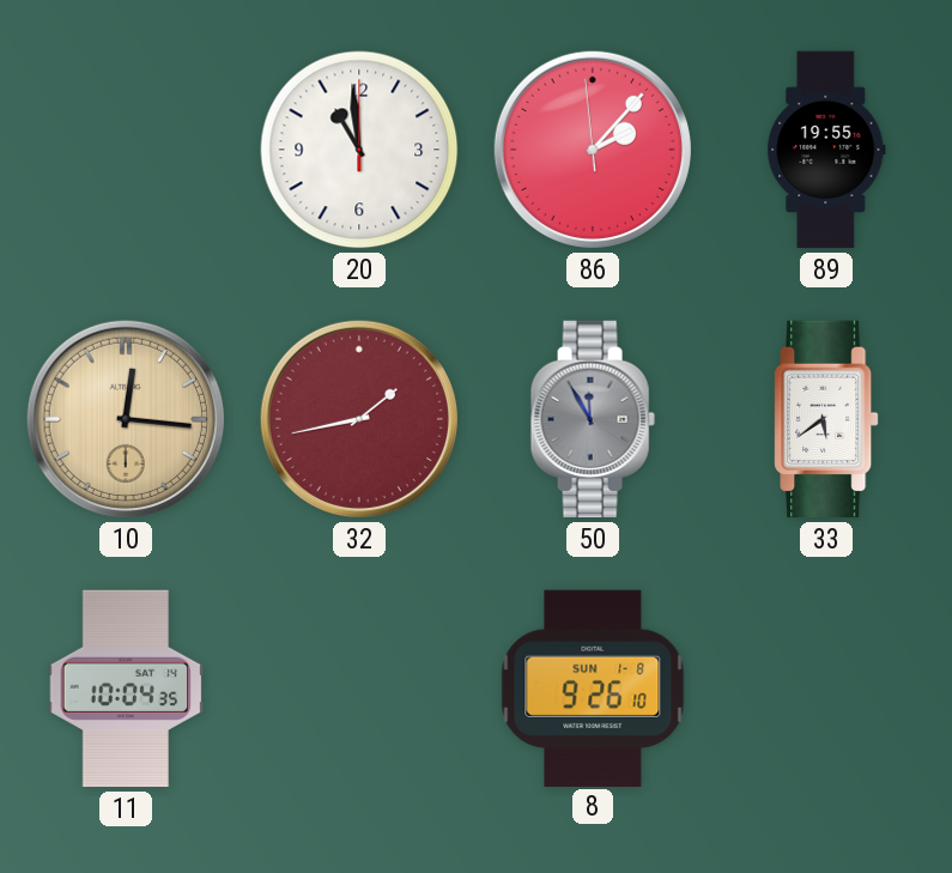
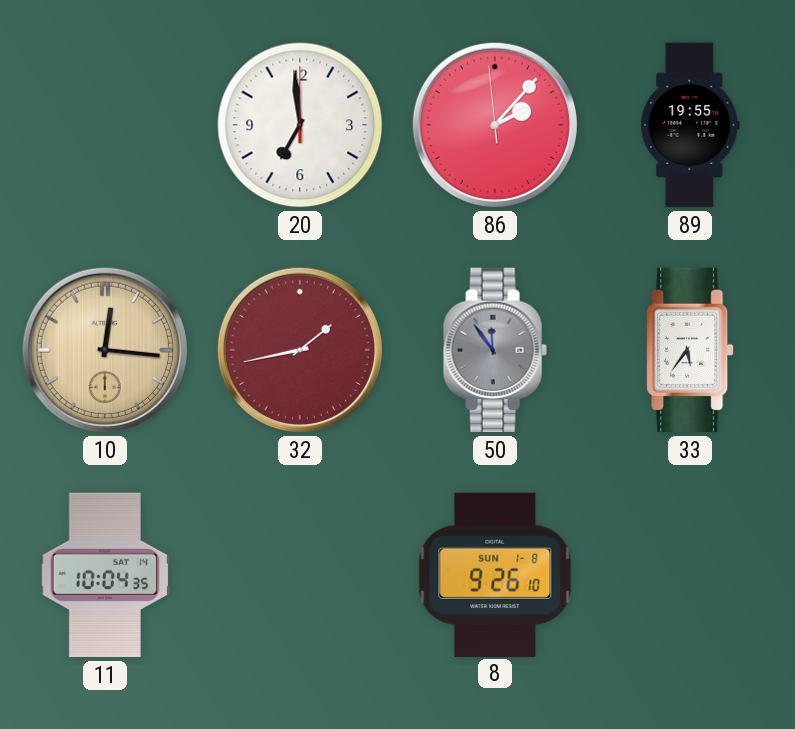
20: 10:59 -> 6:59
50: 11:55 -> 11:54
33: 5:39 -> 5:36
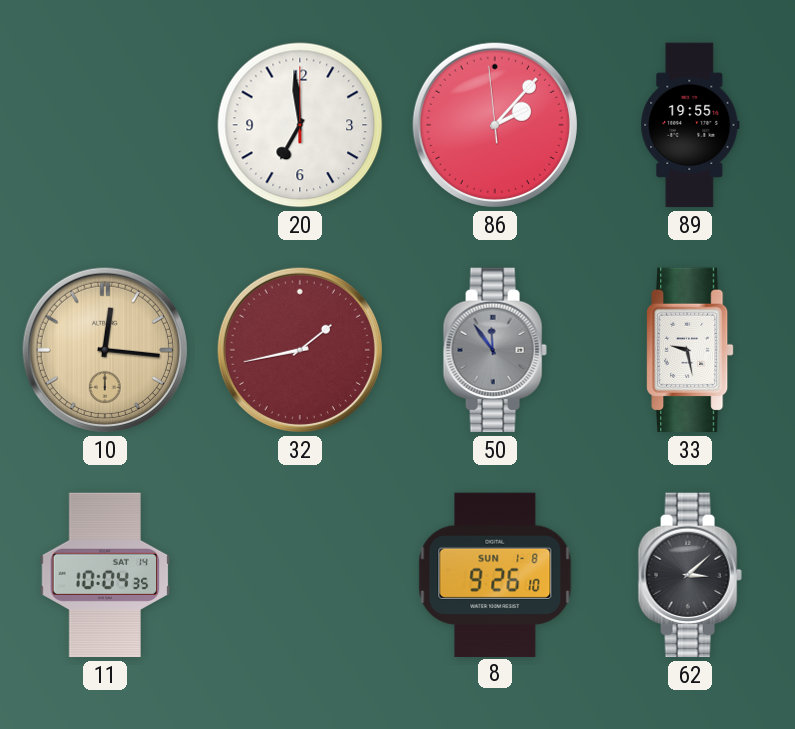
33: 5:36 -> 9:28
62: none -> 3:08
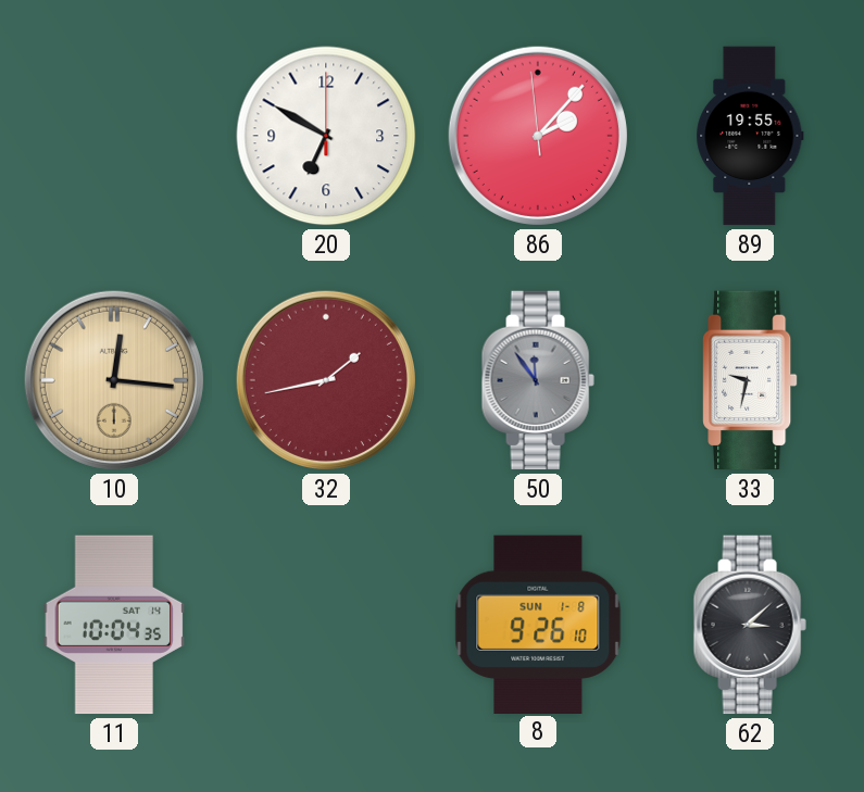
20: 6:59 -> 6:50
33: 9:28 -> 9:32
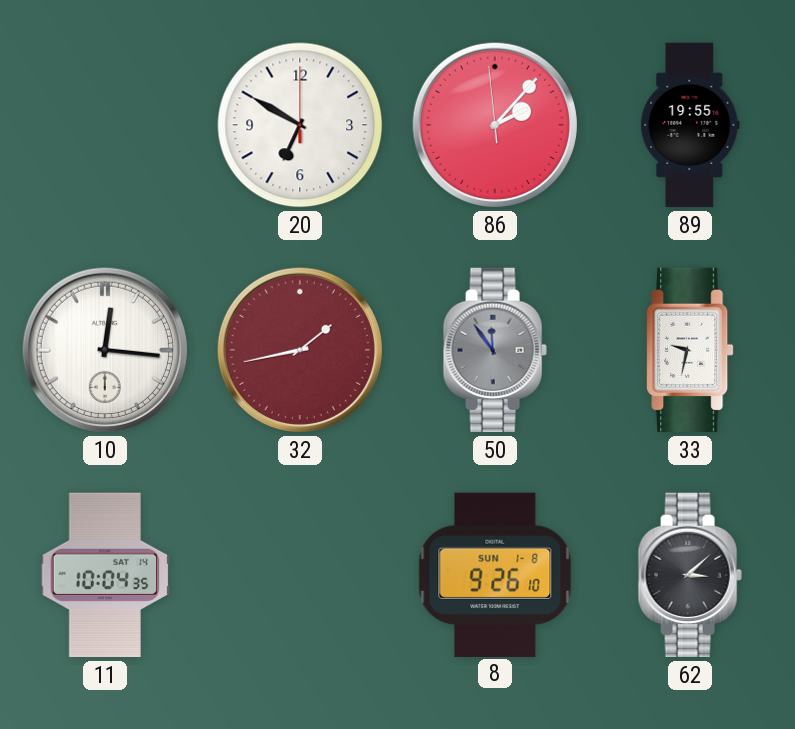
10 dial: champagne -> white
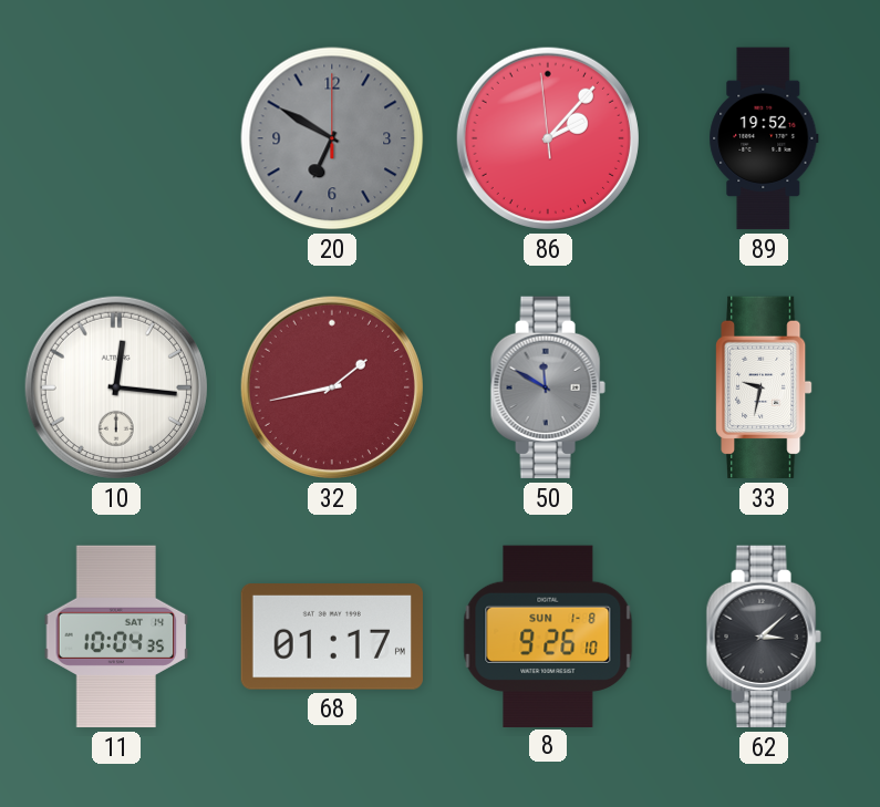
20 dial: white -> grey
89: 19:55 -> 19:52
50: 11:54 -> 11:50
68: none -> 01:17
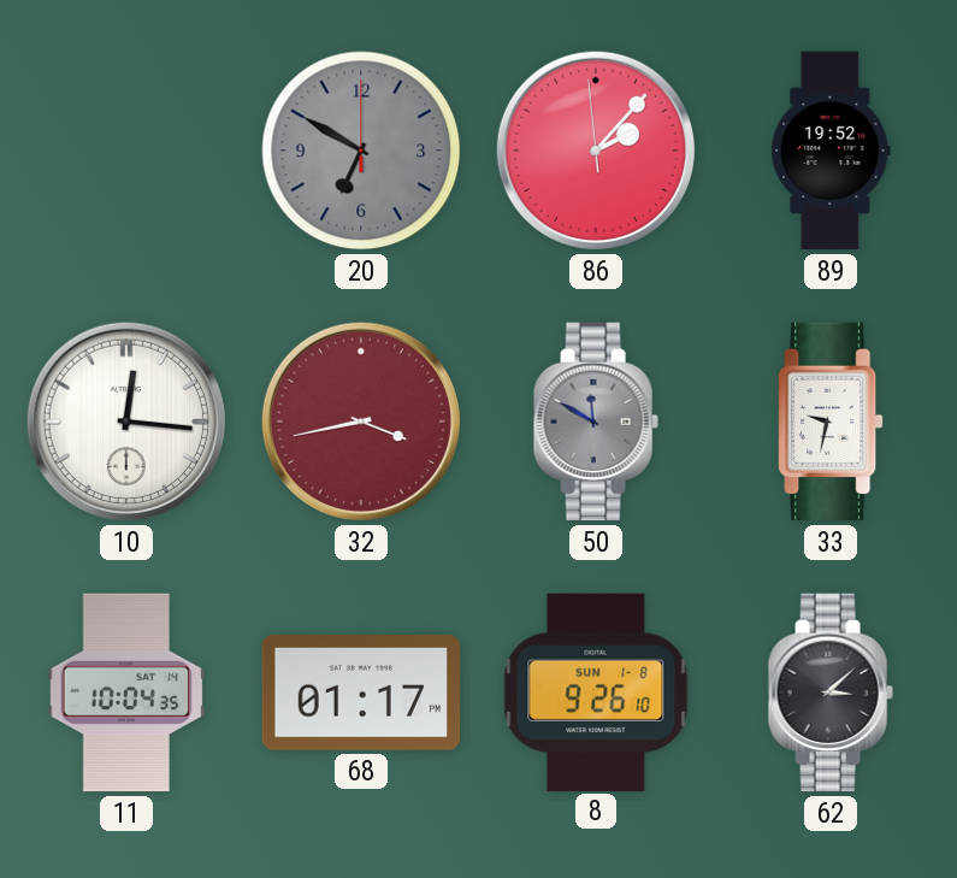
32: 1:43 -> 3:43
